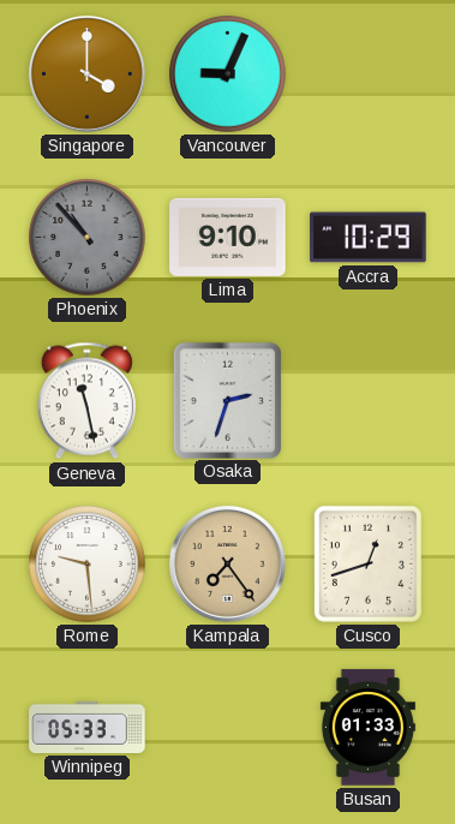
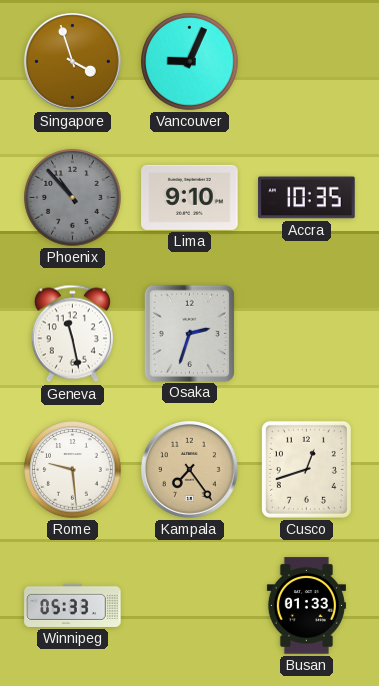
Singapore: 4:00 -> 3:57
Accra: 10:29 -> 10:35
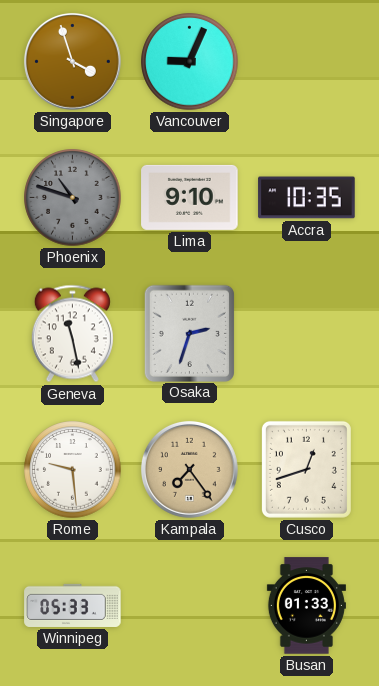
Phoenix: 10:53 -> 10:48
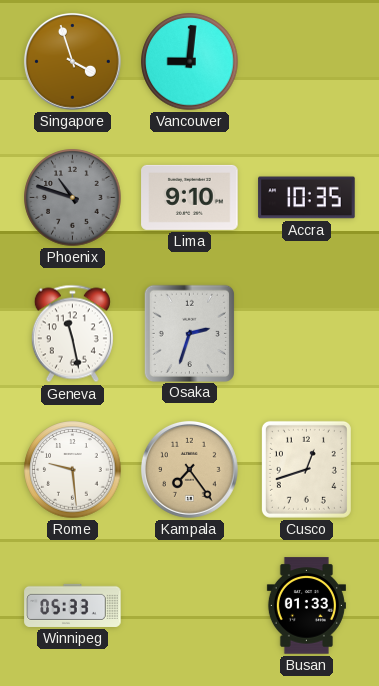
Vancouver: 9:04 -> 9:01
